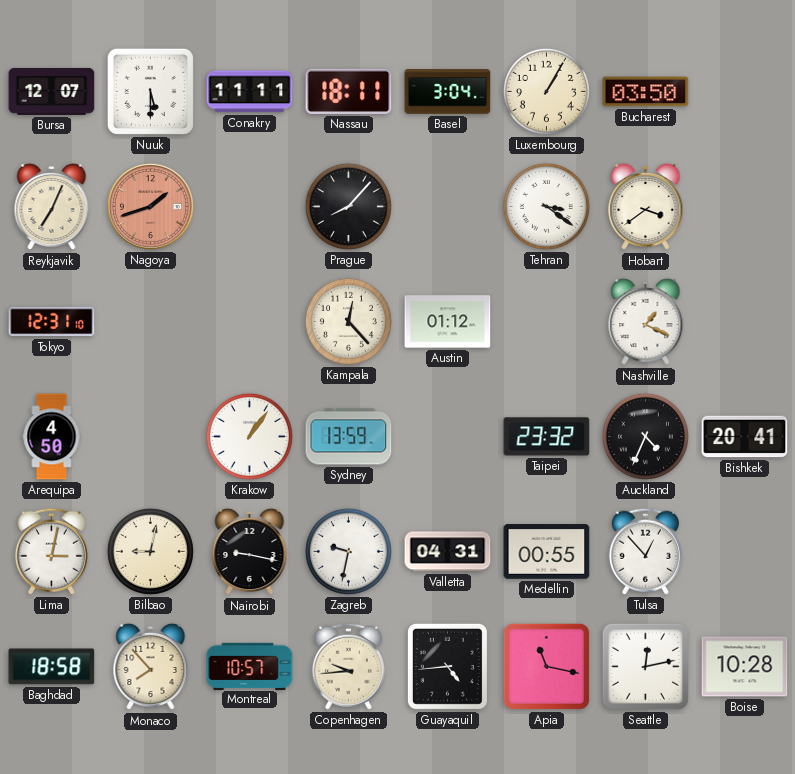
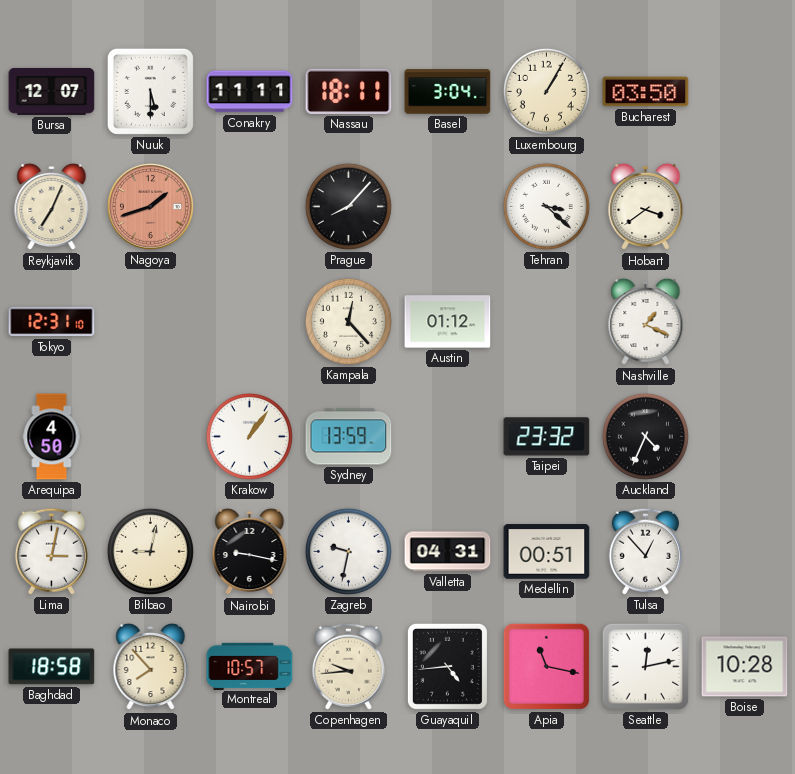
Tehran: 3:21 -> 3:22
Bishkek: 20:41 -> none
Medellin: 00:55 -> 00:51
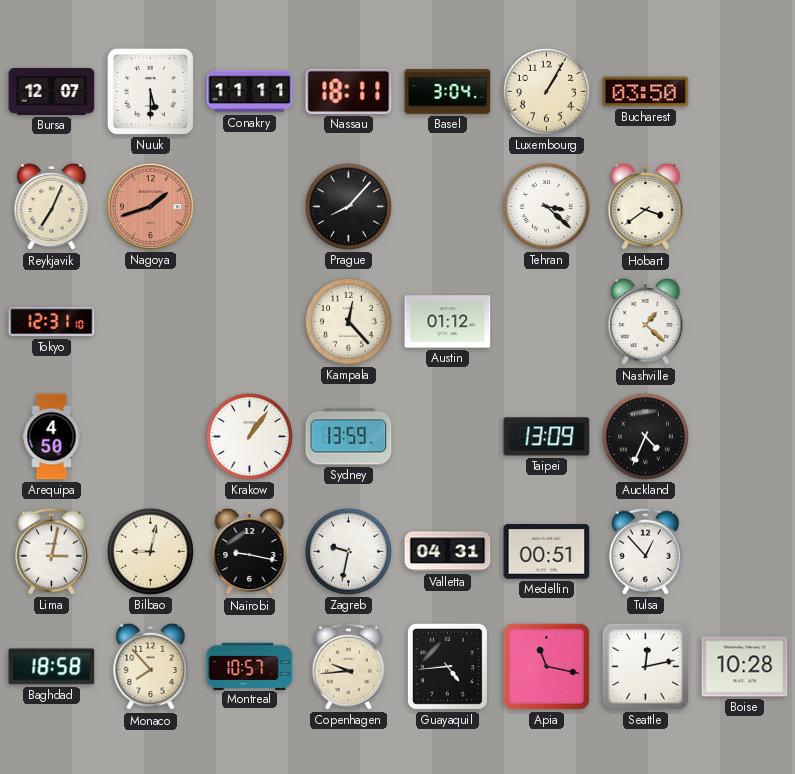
Nashville: 1:19 -> 1:22
Taipei: 23:32 -> 13:09
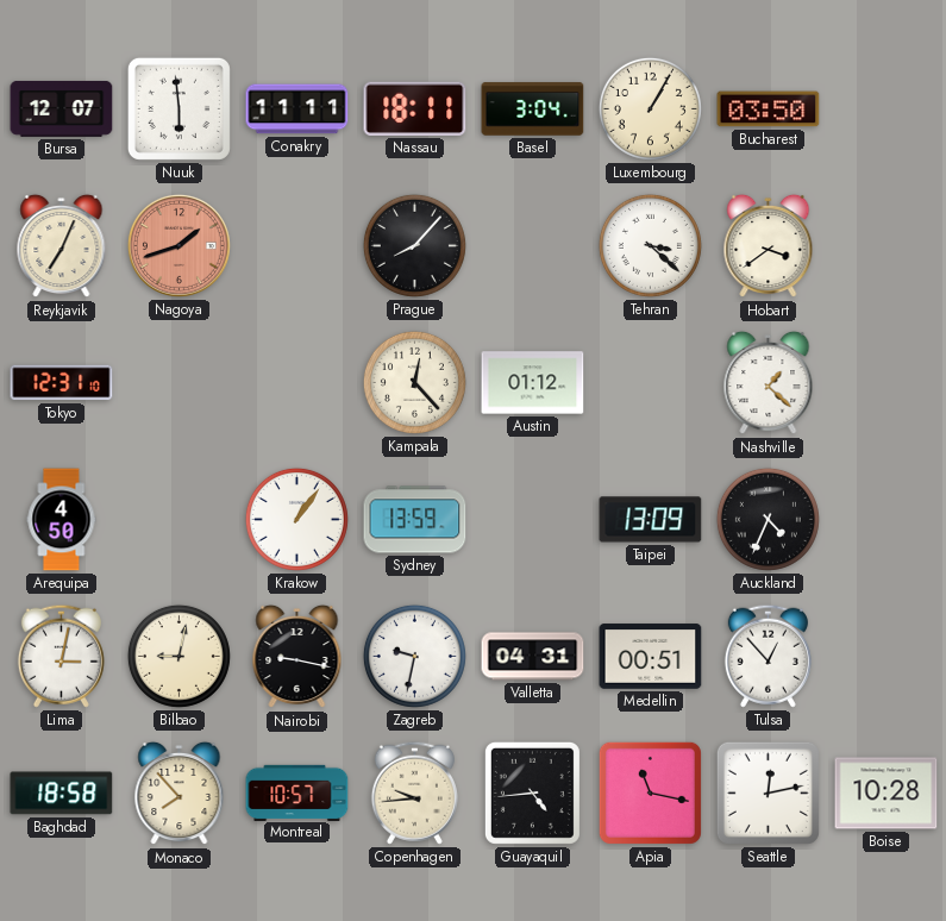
Nuuk: 5:30 -> 5:59
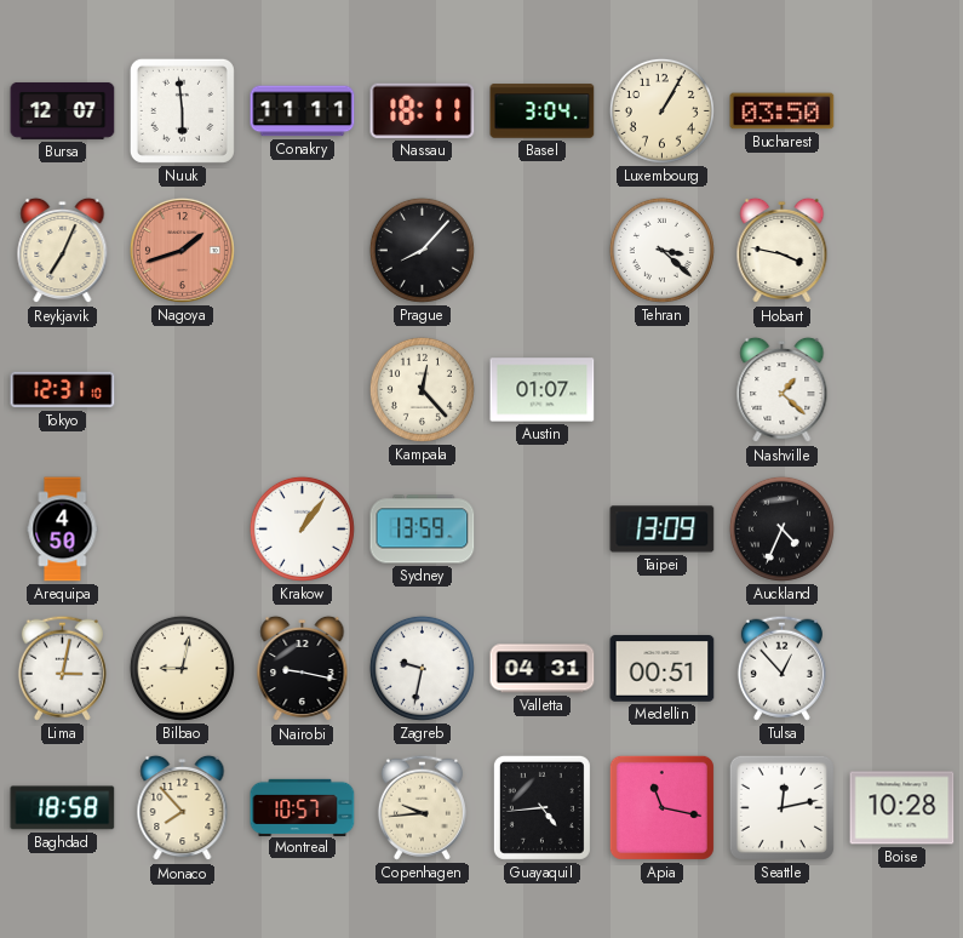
Hobart: 3:39 -> 3:47
Austin: 01:12 -> 01:07
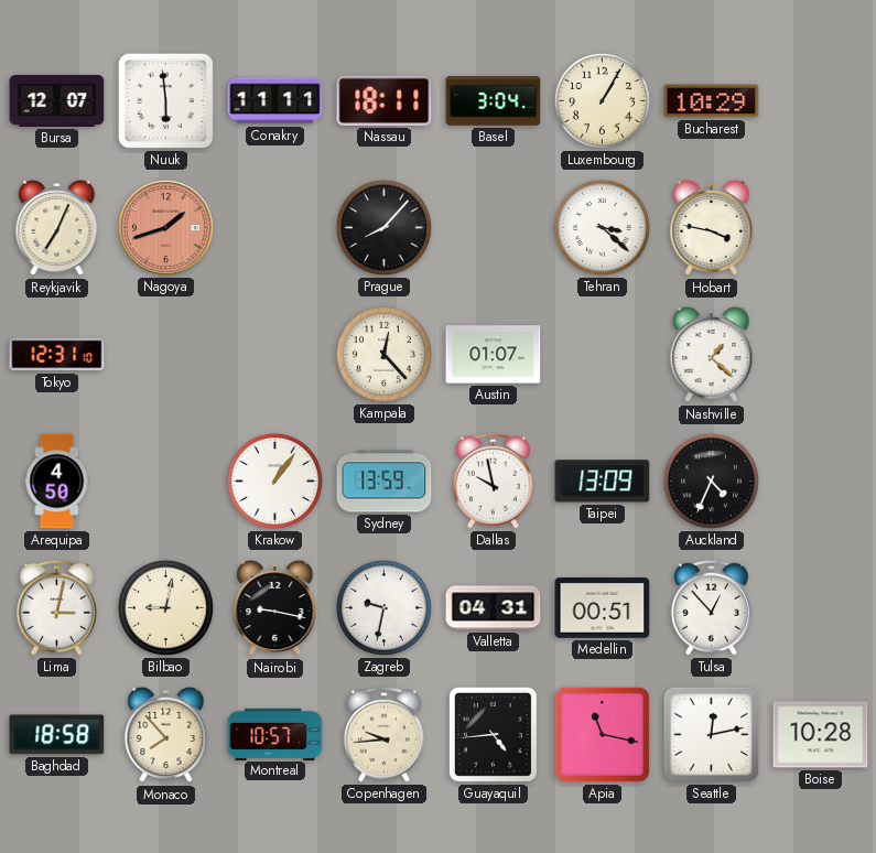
Bucharest: 03:50 -> 10:29
Dallas: none -> 9:58
